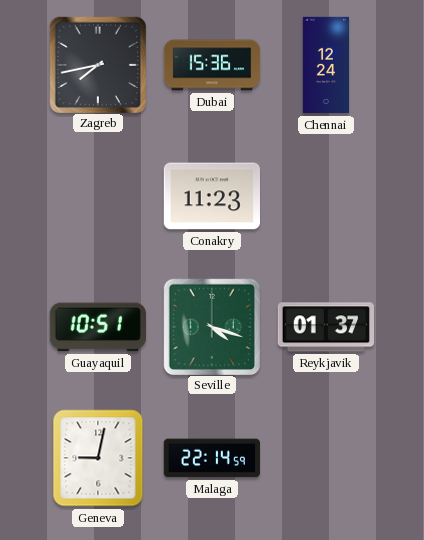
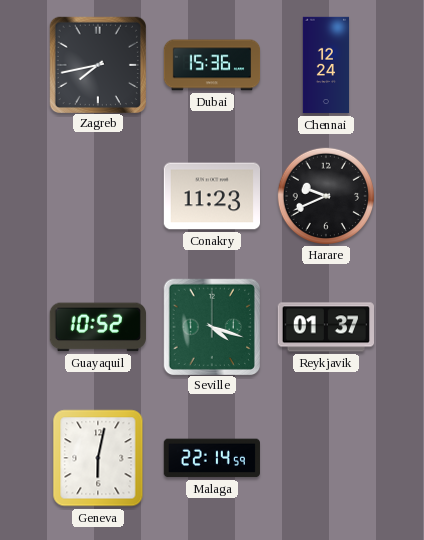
Harare: none -> 9:41
Guayaquil: 10:51 -> 10:52
Geneva: 9:02 -> 6:02
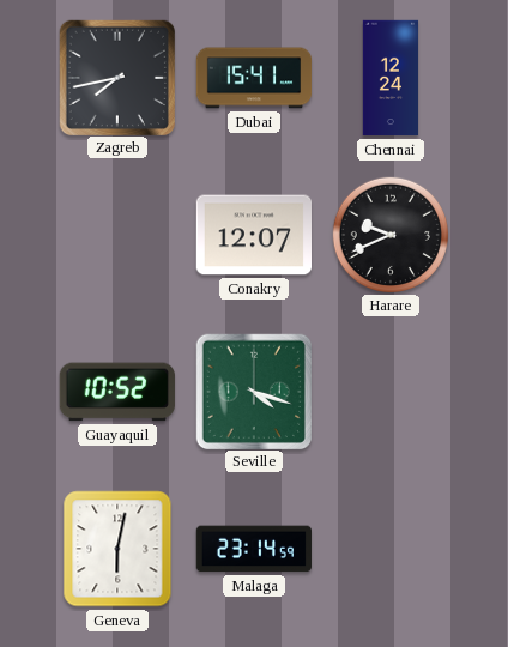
Dubai: 15:36 -> 15:41
Conakry: 11:23 -> 12:07
Reykjavik: 01:37 -> none
Malaga: 22:14 -> 23:14
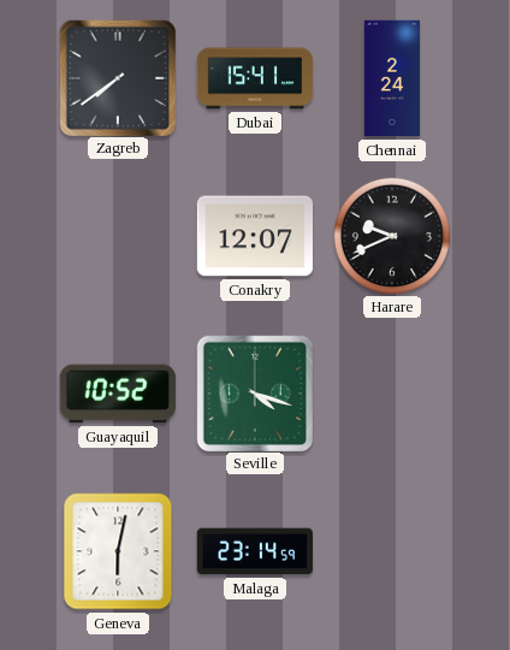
Zagreb: 7:43 -> 7:39
Chennai: 12:24 -> 2:24
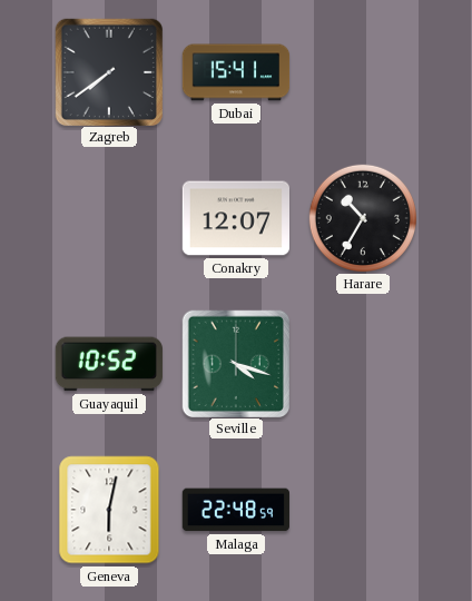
Chennai: 2:24 -> none
Harare: 9:41 -> 10:35
Malaga: 23:14 -> 22:48
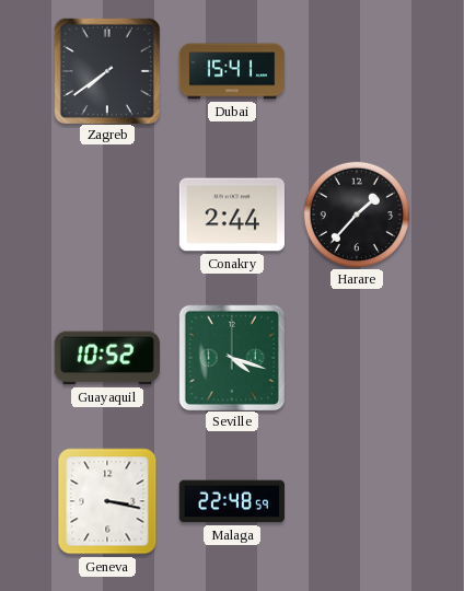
Conakry: 12:07 -> 2:44
Harare: 10:35 -> 1:37
Geneva: 6:02 -> 3:17
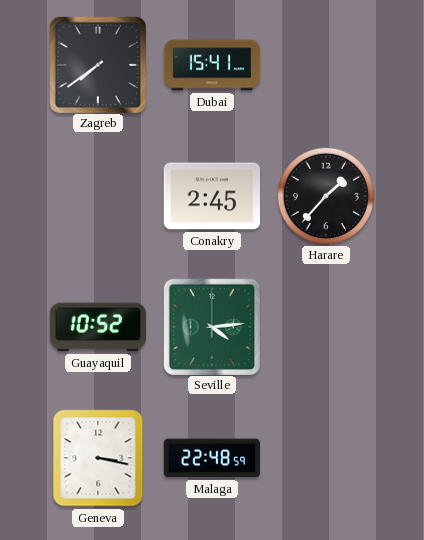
Conakry: 2:44 -> 2:45
Seville: 4:18 -> 4:14
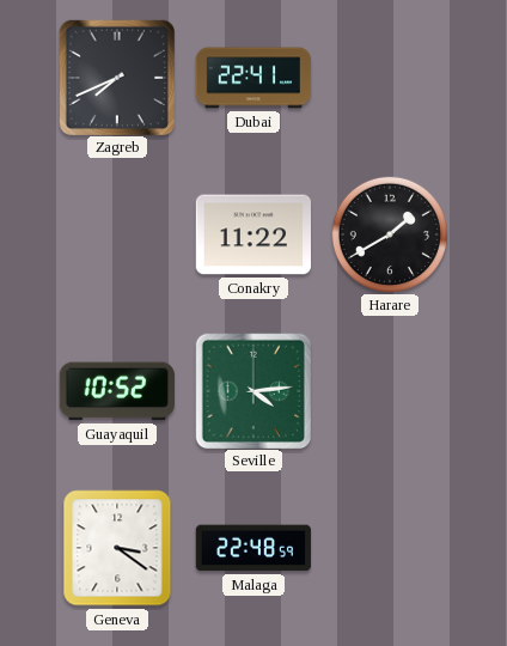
Zagreb: 7:39 -> 7:41
Dubai: 15:41 -> 22:41
Conakry: 2:45 -> 11:22
Harare: 1:37 -> 1:40
Geneva: 3:17 -> 3:21
